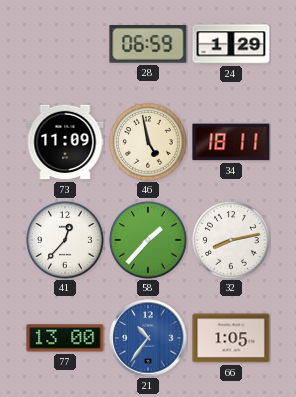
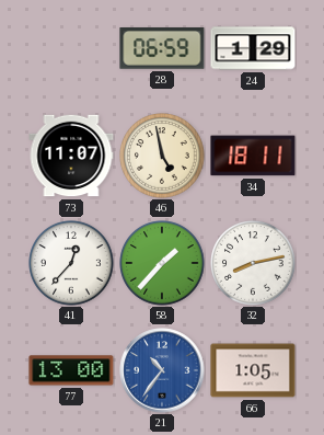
73: 11:09 -> 11:07
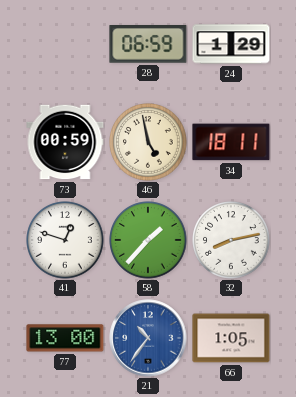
73: 11:07 -> 00:59
41: 12:37 -> 12:48
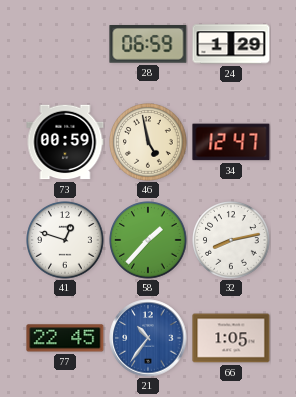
34: 18:11 -> 12:47
77: 13:00 -> 22:45
